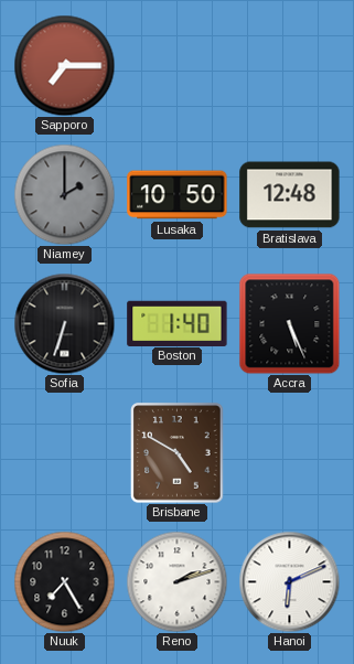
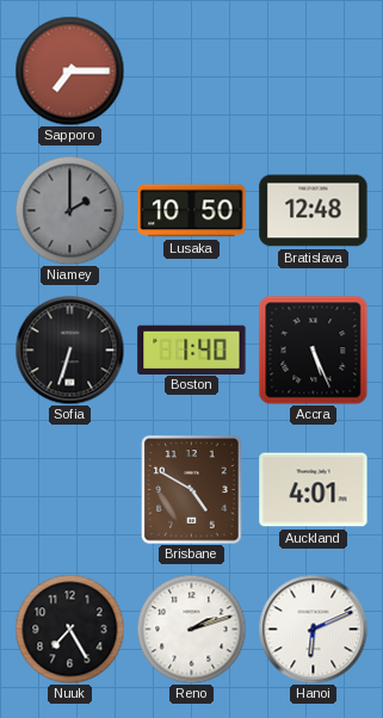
Auckland: none -> 4:01
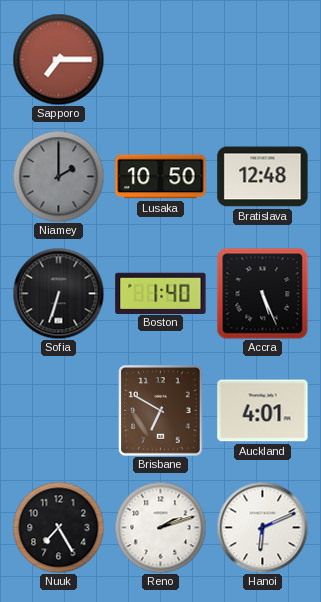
Brisbane: 4:50 -> 6:50
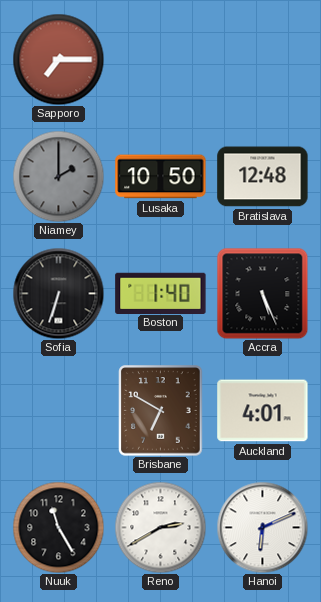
Nuuk: 7:25 -> 11:25
Reno: 2:12 -> 2:40
